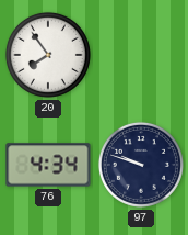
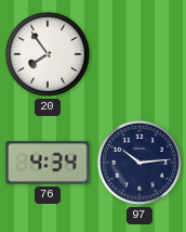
97: 9:48 -> 10:14
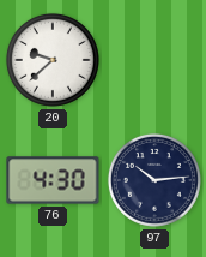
20: 7:54 -> 9:38
76: 4:34 -> 4:30
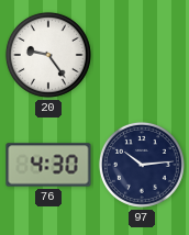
20: 9:38 -> 9:24
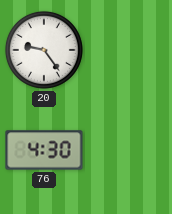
97: 10:14 -> none
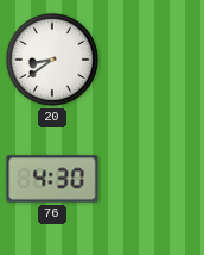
20: 9:24 -> 8:39
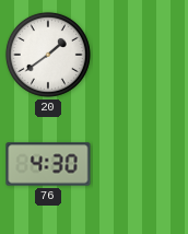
20: 8:39 -> 1:39
